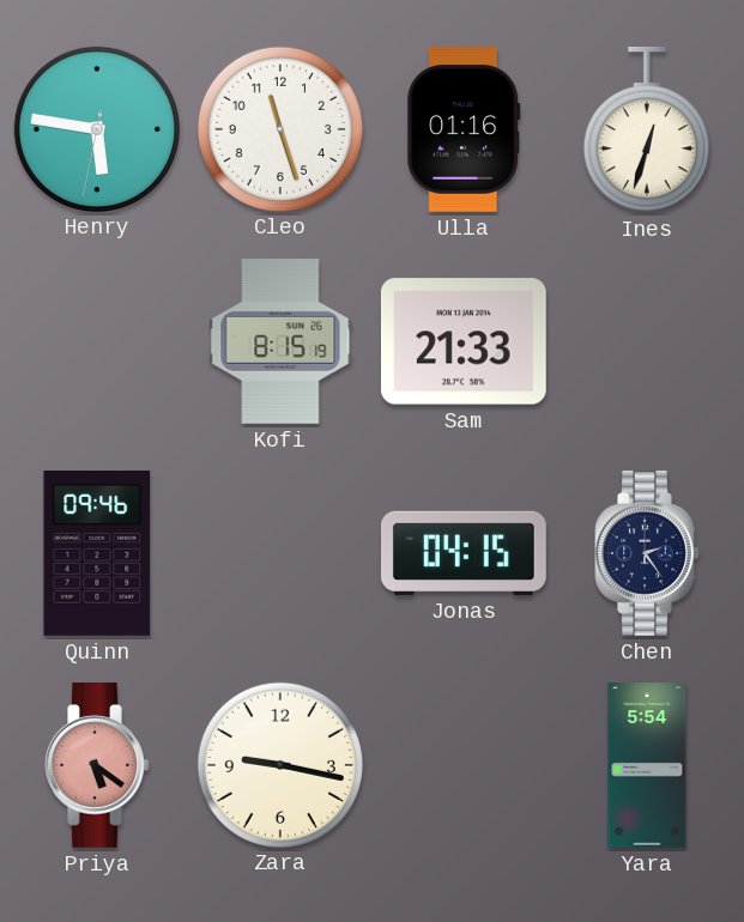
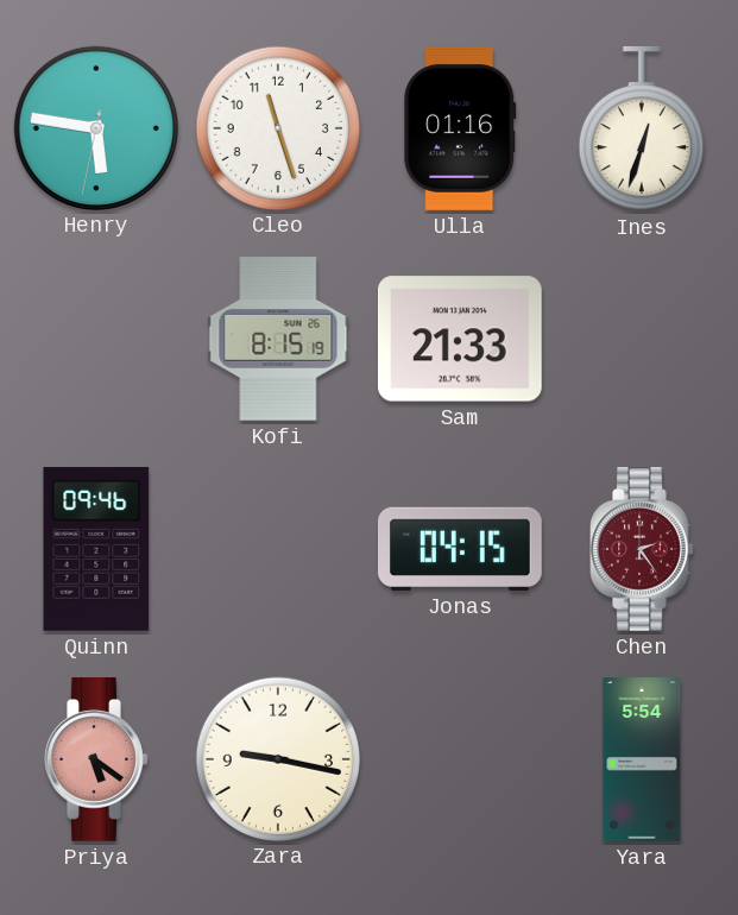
Chen dial: navy -> burgundy
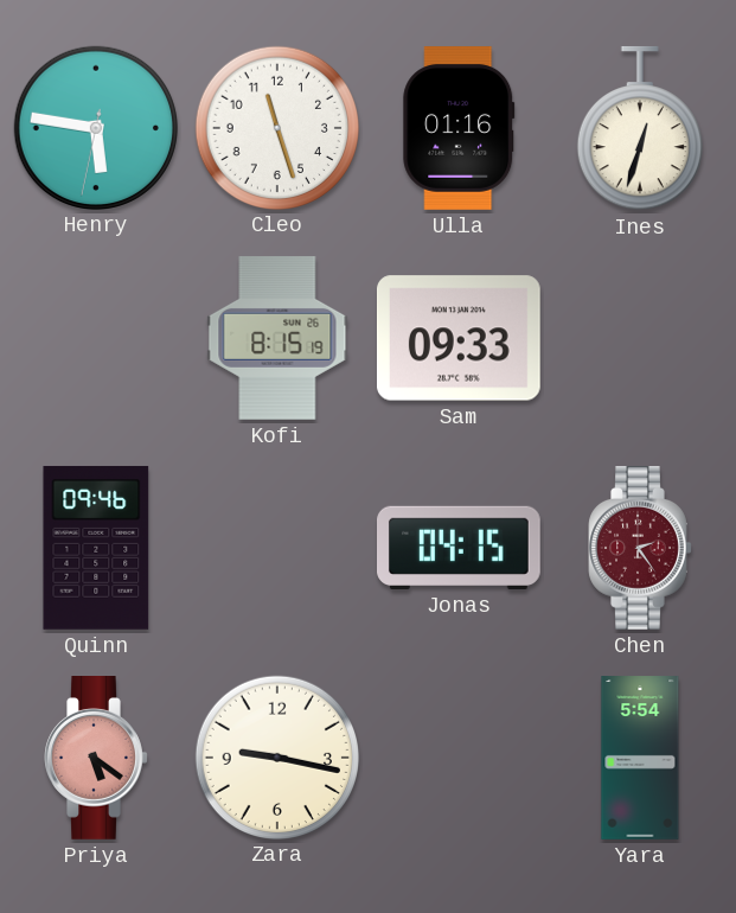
Sam: 21:33 -> 09:33
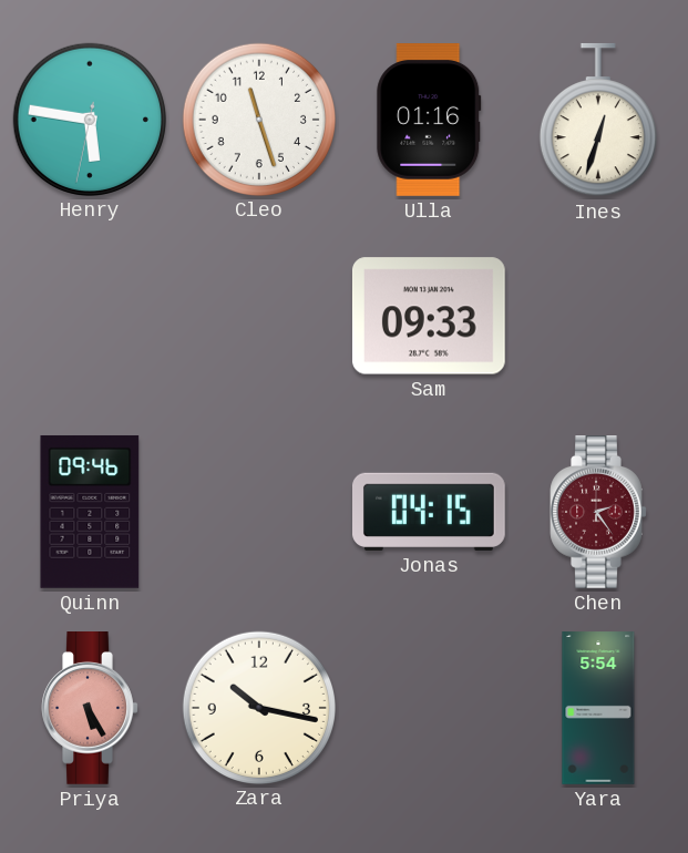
Kofi: 8:15 -> none
Priya: 5:21 -> 5:25
Zara: 9:17 -> 10:17
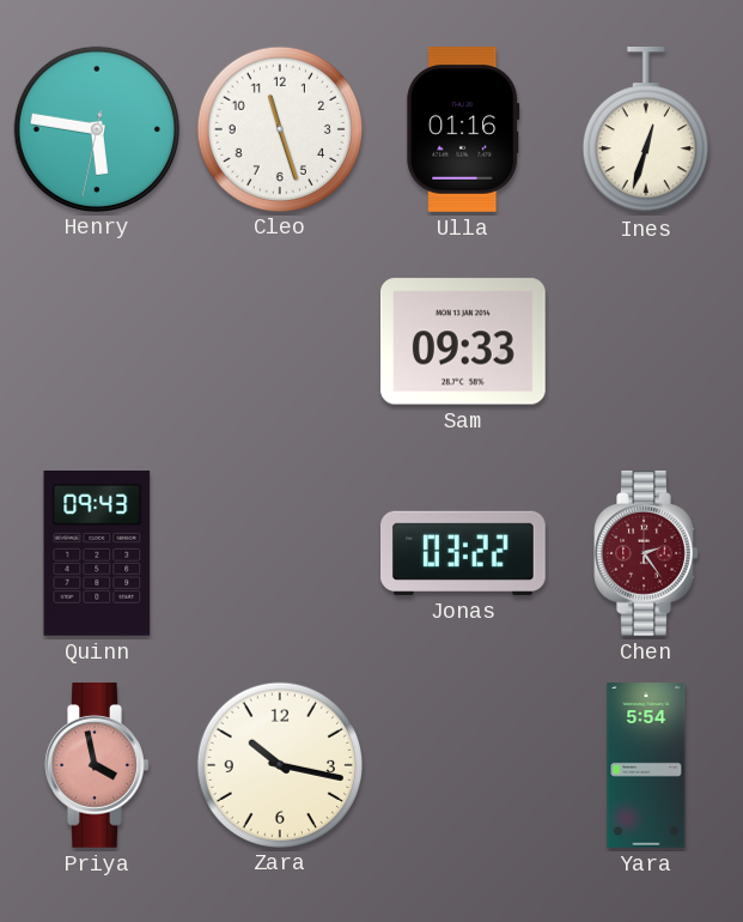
Quinn: 09:46 -> 09:43
Jonas: 04:15 -> 03:22
Priya: 5:25 -> 3:58
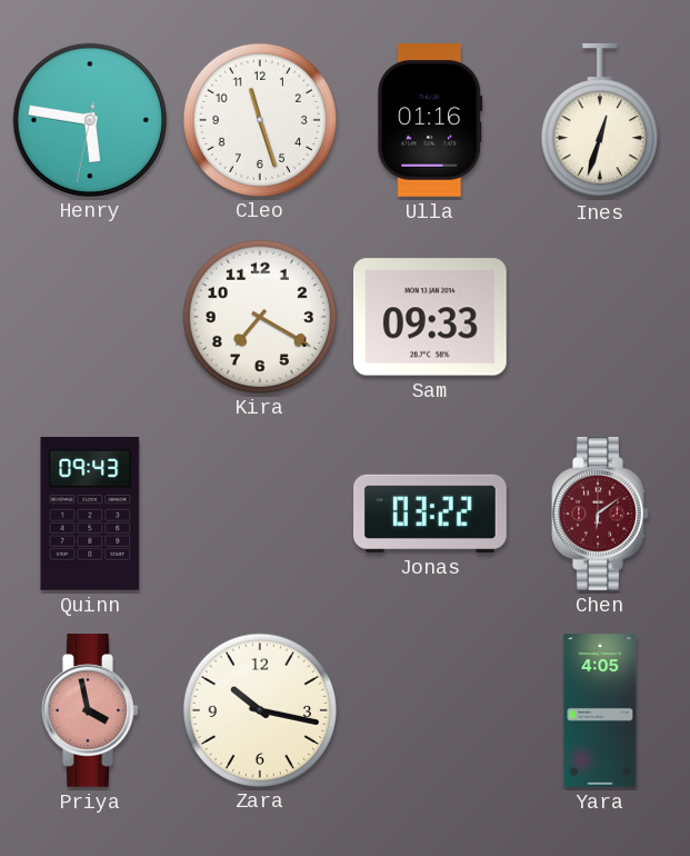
Kira: none -> 7:20
Chen: 2:24 -> 6:09
Yara: 5:54 -> 4:05
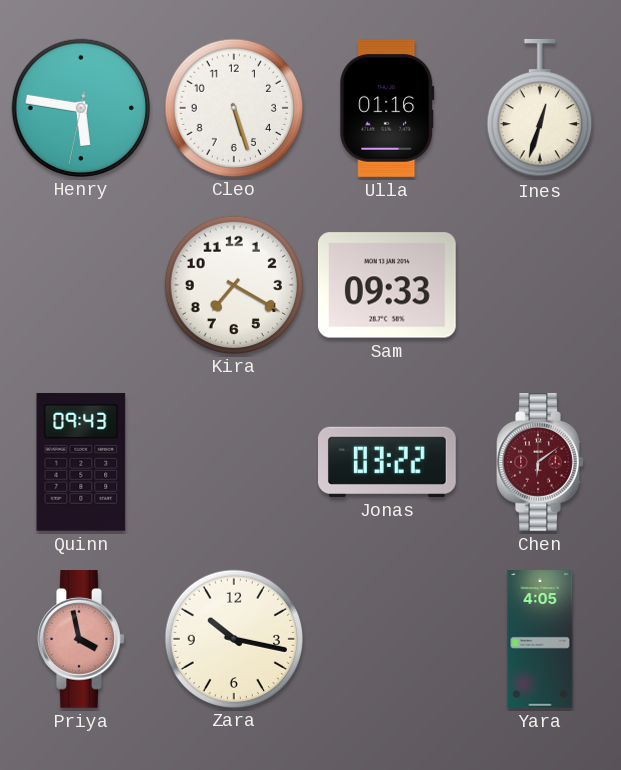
Cleo: 11:27 -> 5:27
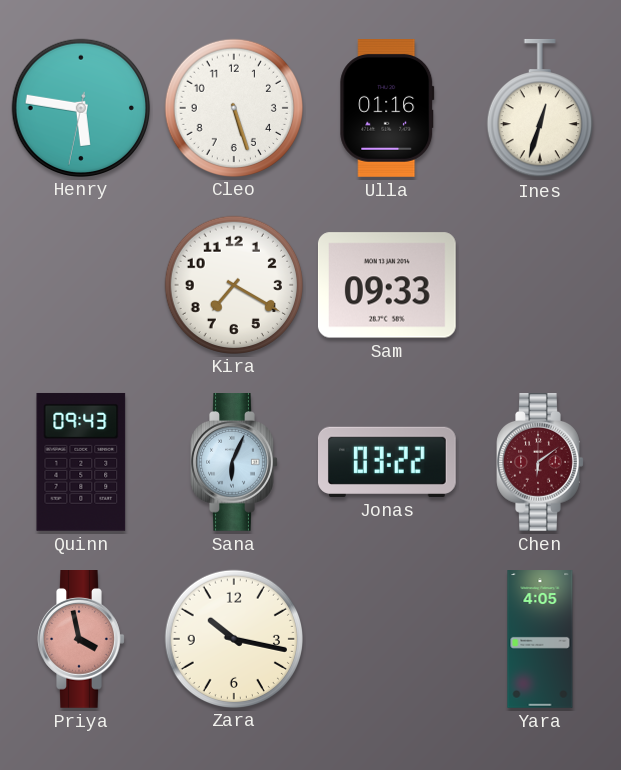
Sana: none -> 6:04
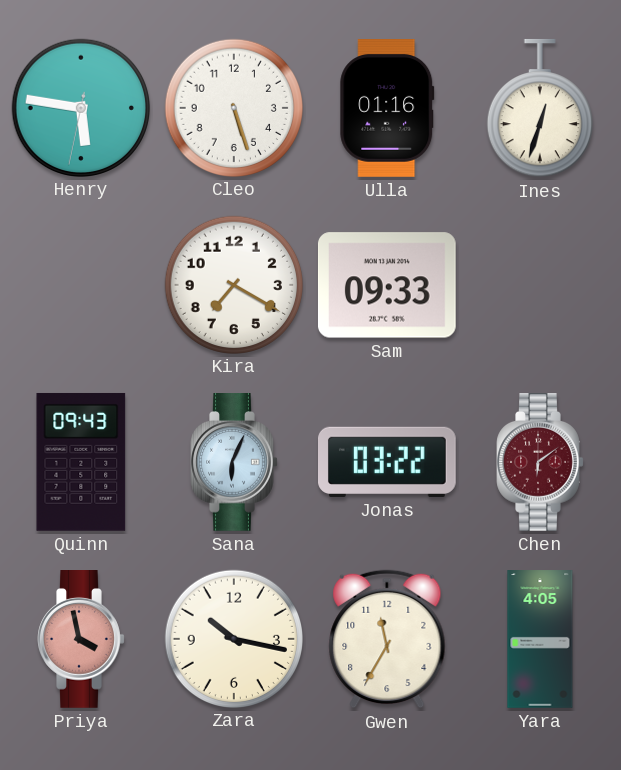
Gwen: none -> 11:35
